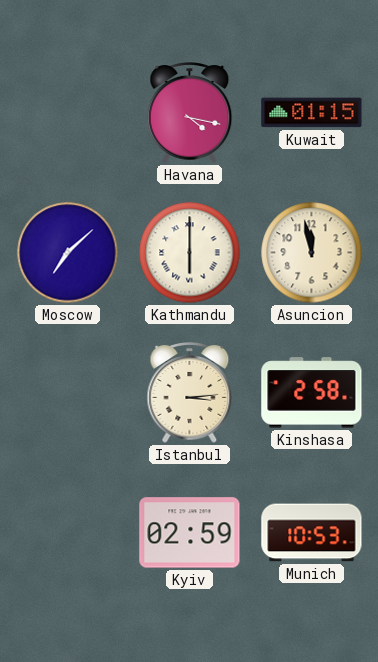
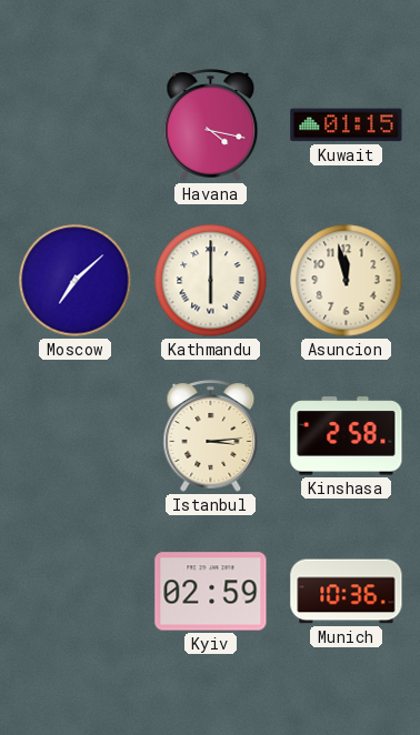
Munich: 10:53 -> 10:36
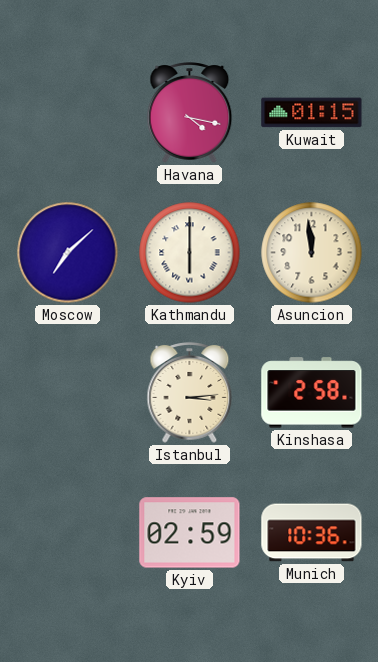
Asuncion: 11:58 -> 11:59
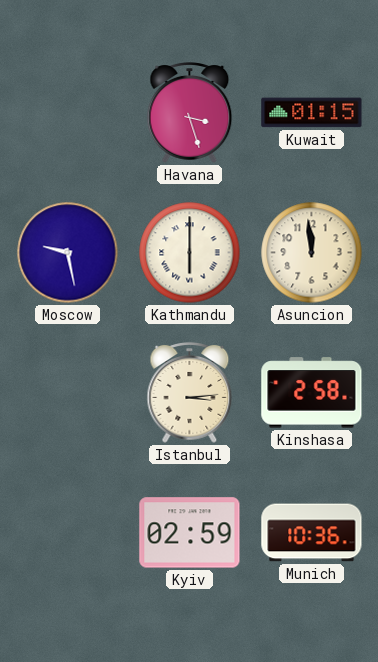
Havana: 4:17 -> 3:27
Moscow: 7:08 -> 9:28
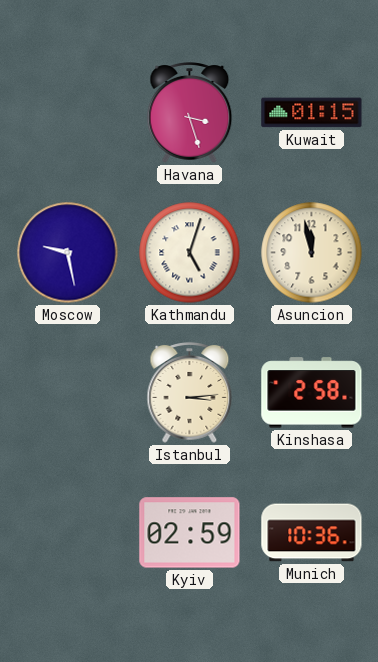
Kathmandu: 6:00 -> 5:03
Asuncion: 11:59 -> 11:58
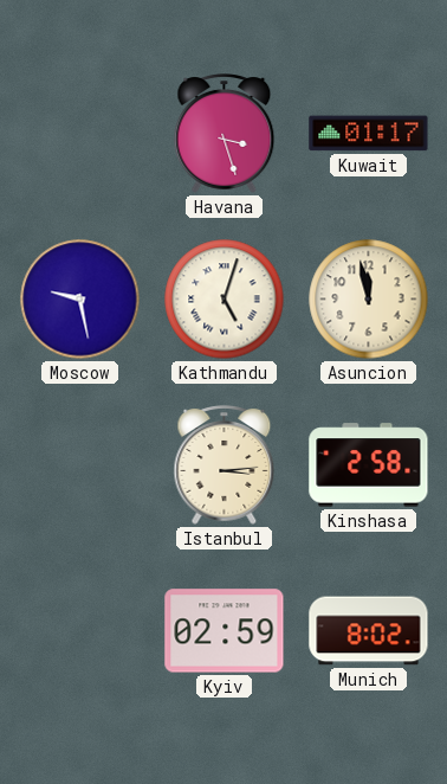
Kuwait: 01:15 -> 01:17
Munich: 10:36 -> 8:02
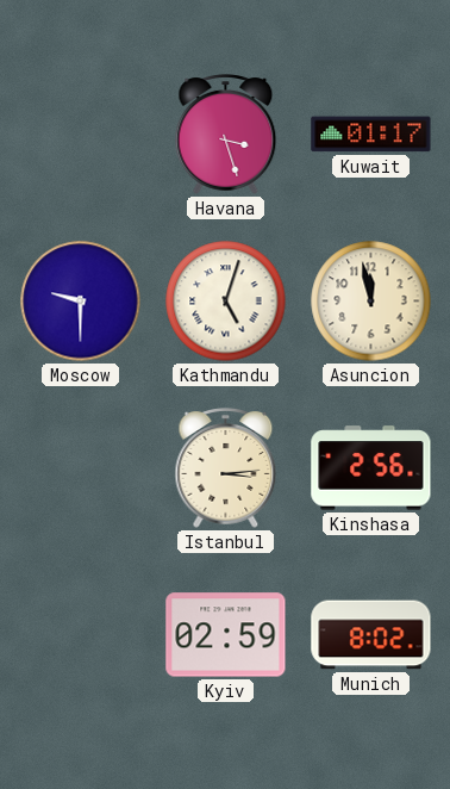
Moscow: 9:28 -> 9:30
Kinshasa: 2:58 -> 2:56
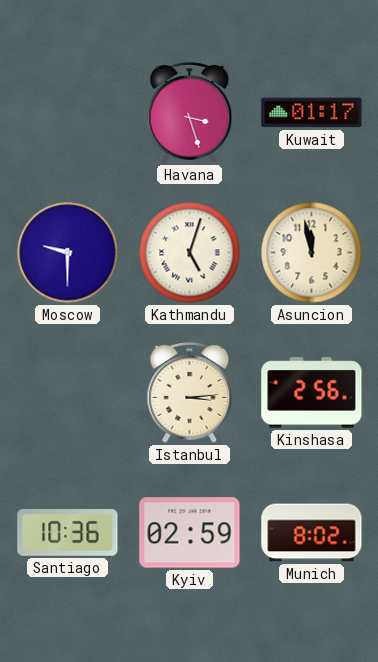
Santiago: none -> 10:36
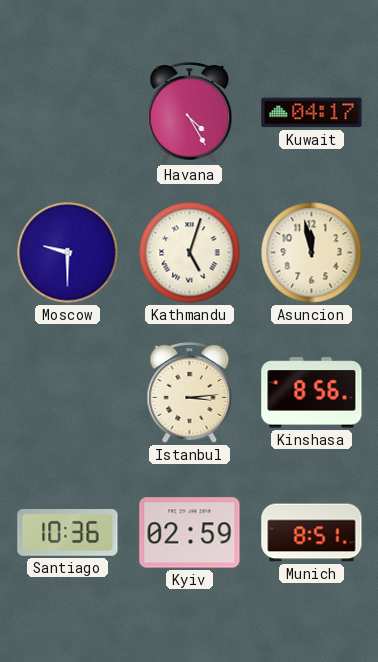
Havana: 3:27 -> 4:25
Kuwait: 01:17 -> 04:17
Kinshasa: 2:56 -> 8:56
Munich: 8:02 -> 8:51
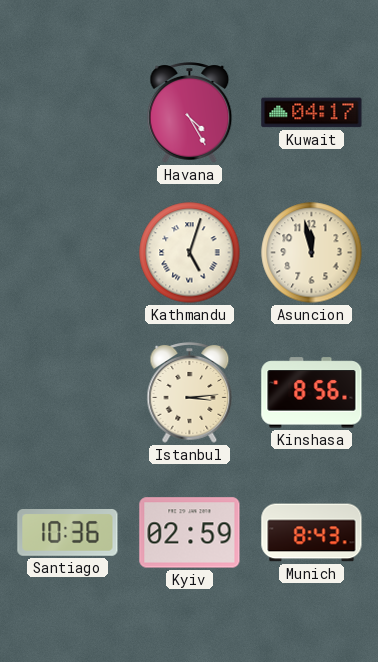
Moscow: 9:30 -> none
Munich: 8:51 -> 8:43
